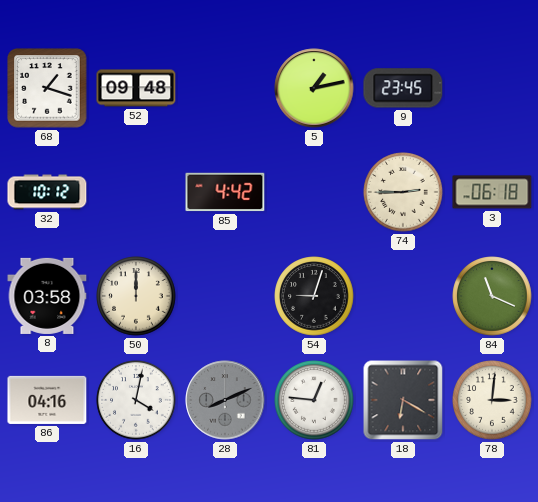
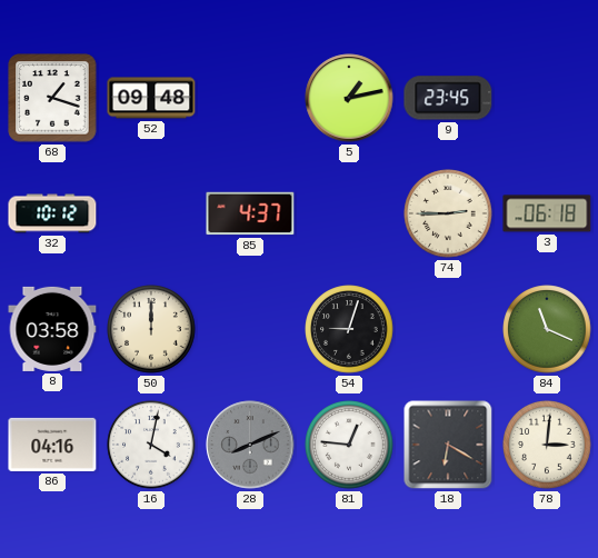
85: 4:42 -> 4:37
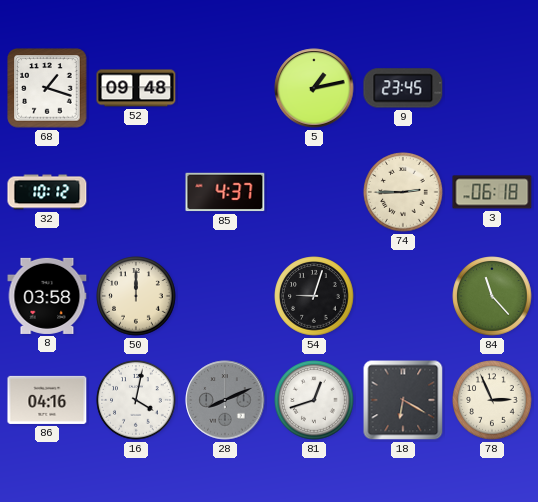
84: 11:19 -> 11:23
81: 12:46 -> 12:42
78: 3:01 -> 2:56
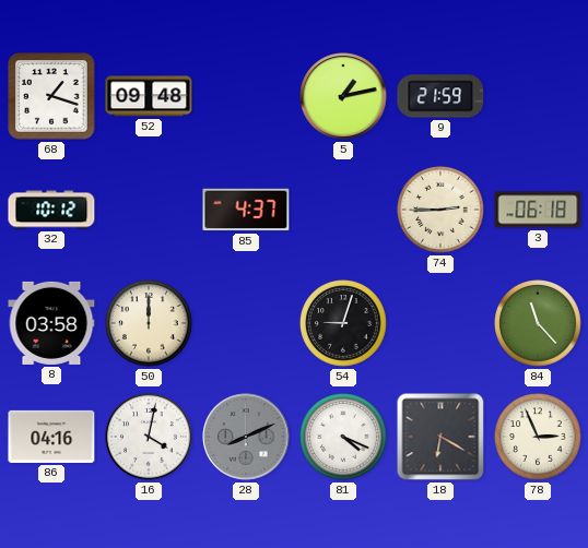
9: 23:45 -> 21:59
81: 12:42 -> 4:19
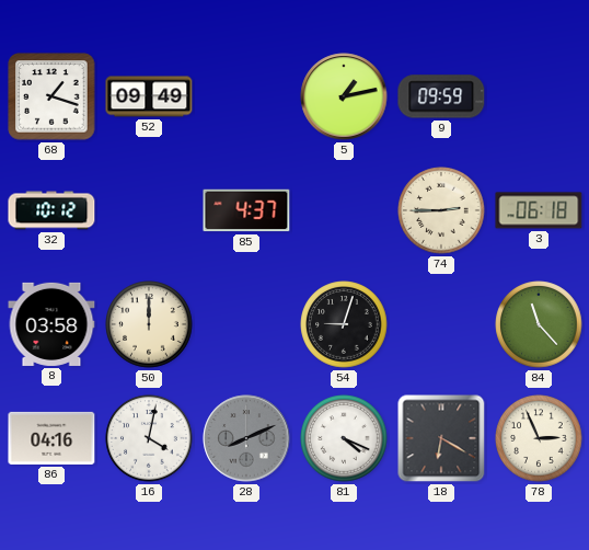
52: 09:48 -> 09:49
9: 21:59 -> 09:59
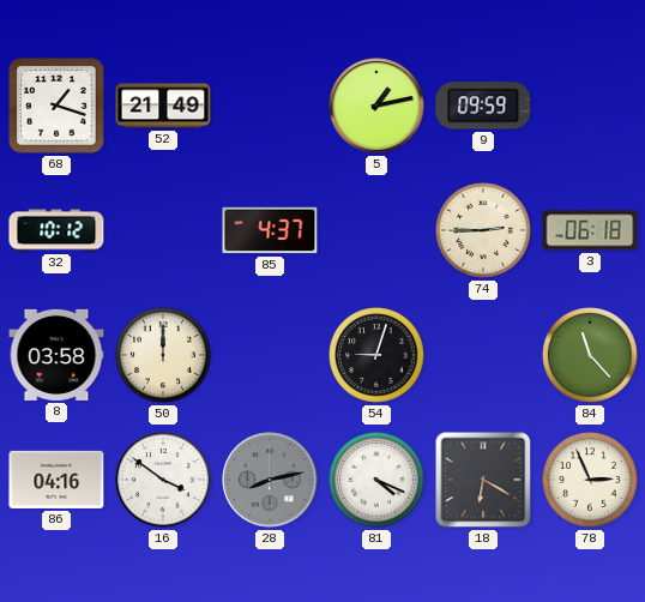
52: 09:49 -> 21:49
16: 4:02 -> 3:51
28: 8:11 -> 8:13
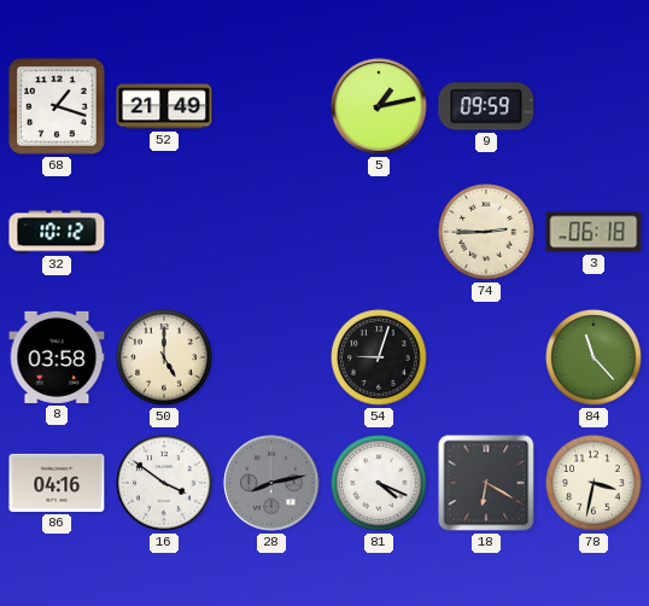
85: 4:37 -> none
50: 12:00 -> 5:00
78: 2:56 -> 3:32
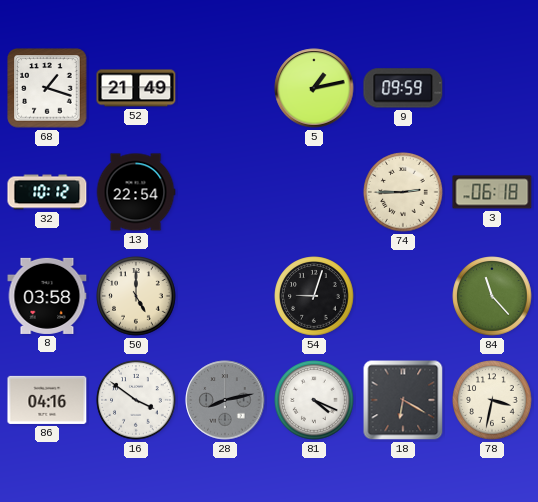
13: none -> 22:54
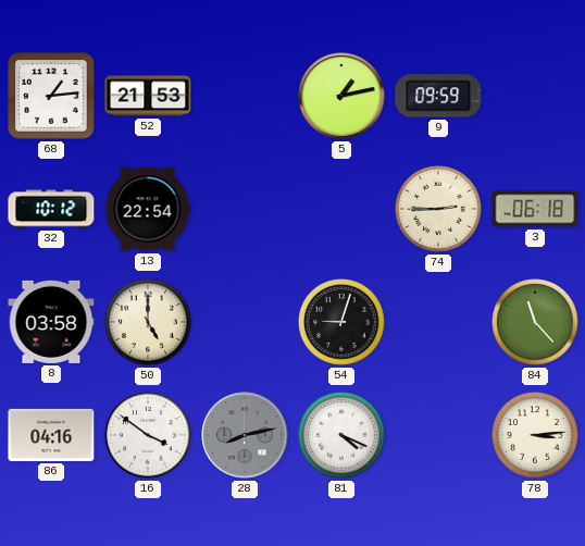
68: 1:18 -> 1:14
52: 21:49 -> 21:53
18: 6:20 -> none
78: 3:32 -> 3:14
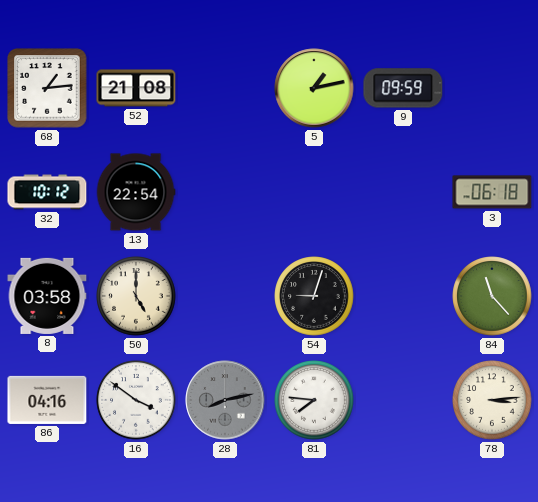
52: 21:53 -> 21:08
74: 2:45 -> none
81: 4:19 -> 7:46
